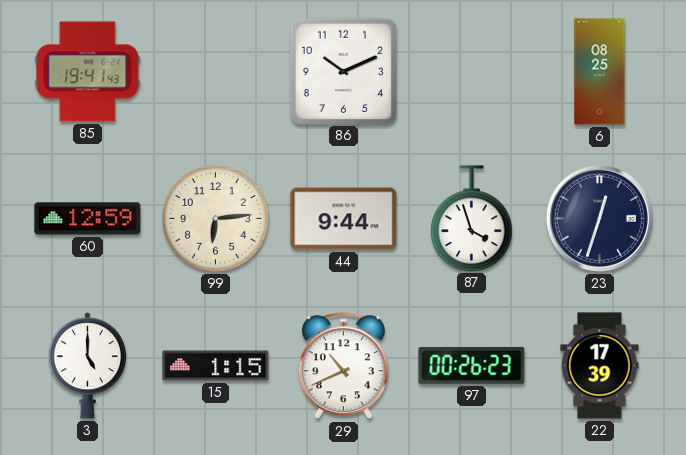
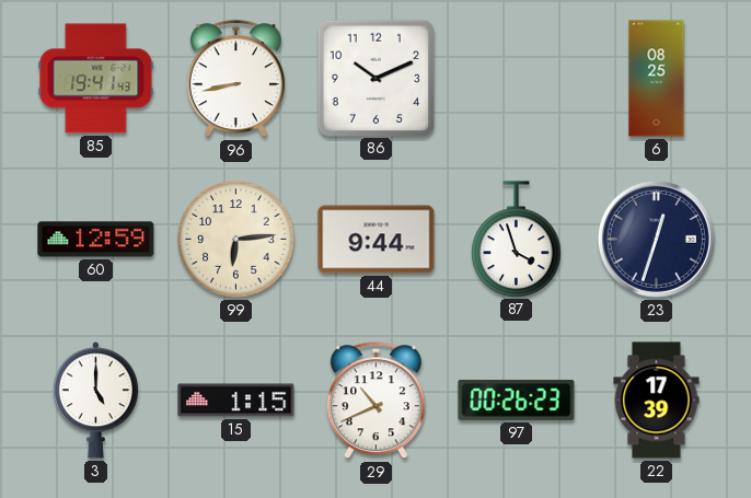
96: none -> 8:43
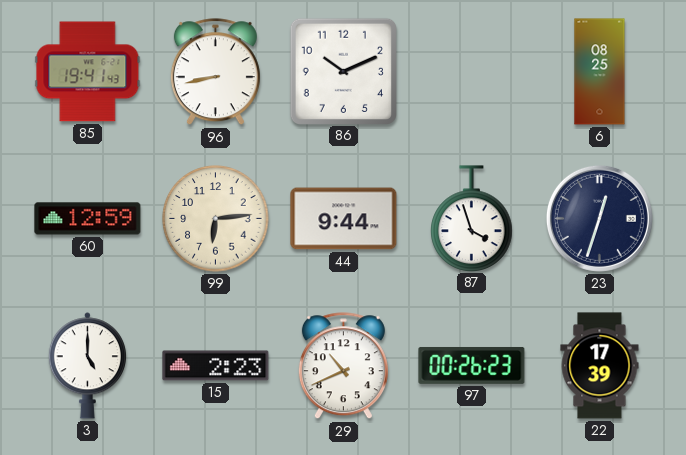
15: 1:15 -> 2:23
